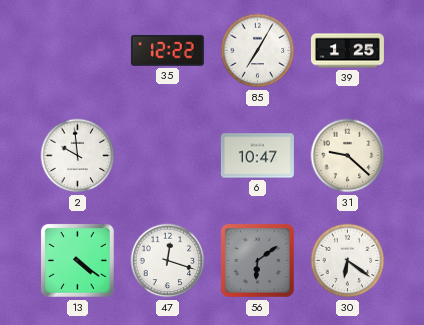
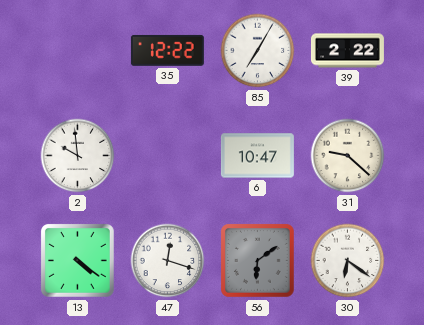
39: 1:25 -> 2:22
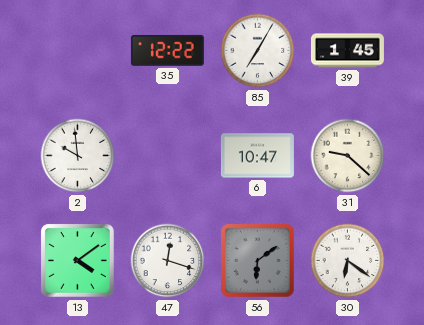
39: 2:22 -> 1:45
13: 4:21 -> 4:09
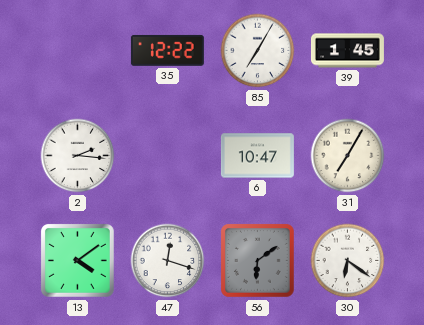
2: 9:59 -> 2:16
31: 9:22 -> 7:05
